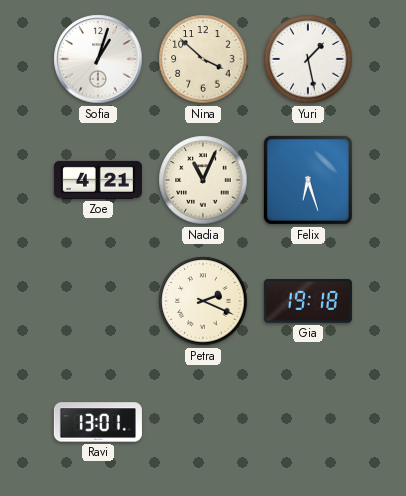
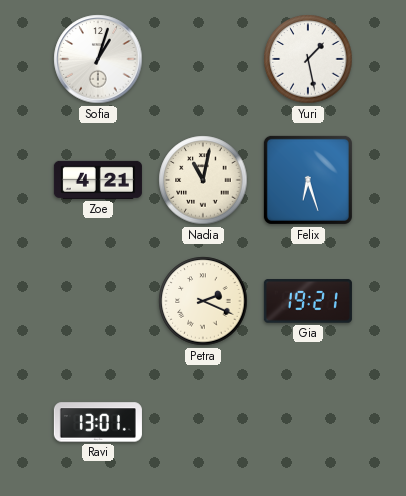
Nina: 3:52 -> none
Nadia: 11:04 -> 11:02
Gia: 19:18 -> 19:21
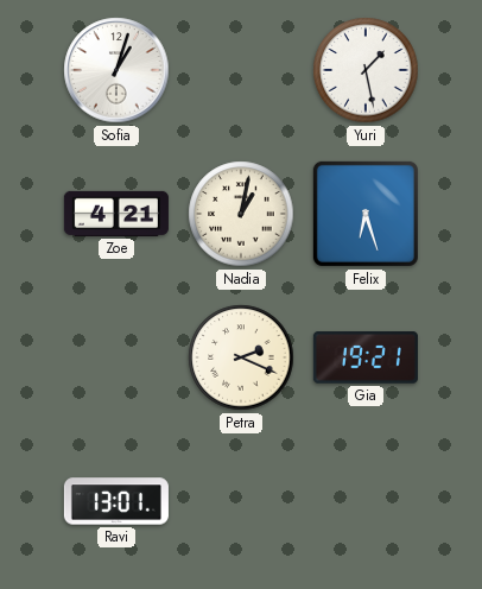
Nadia: 11:02 -> 1:02
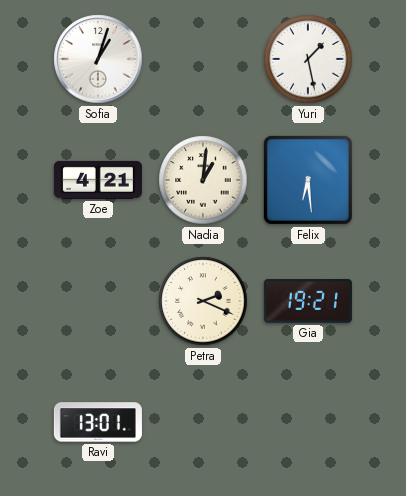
Nadia: 1:02 -> 1:01
Felix: 6:27 -> 6:29
